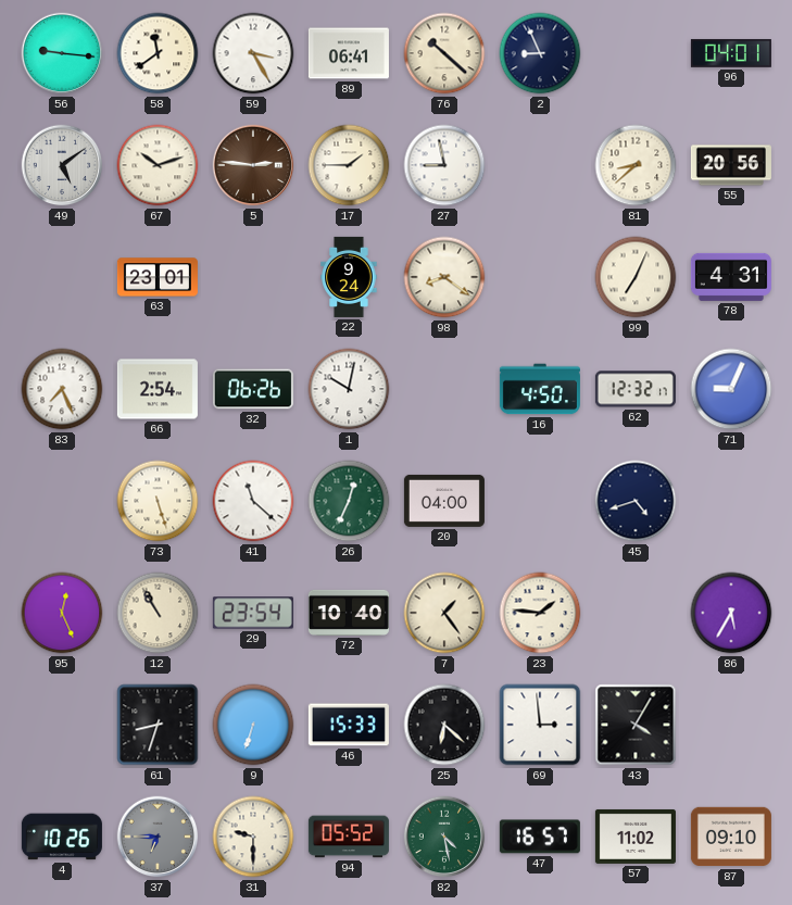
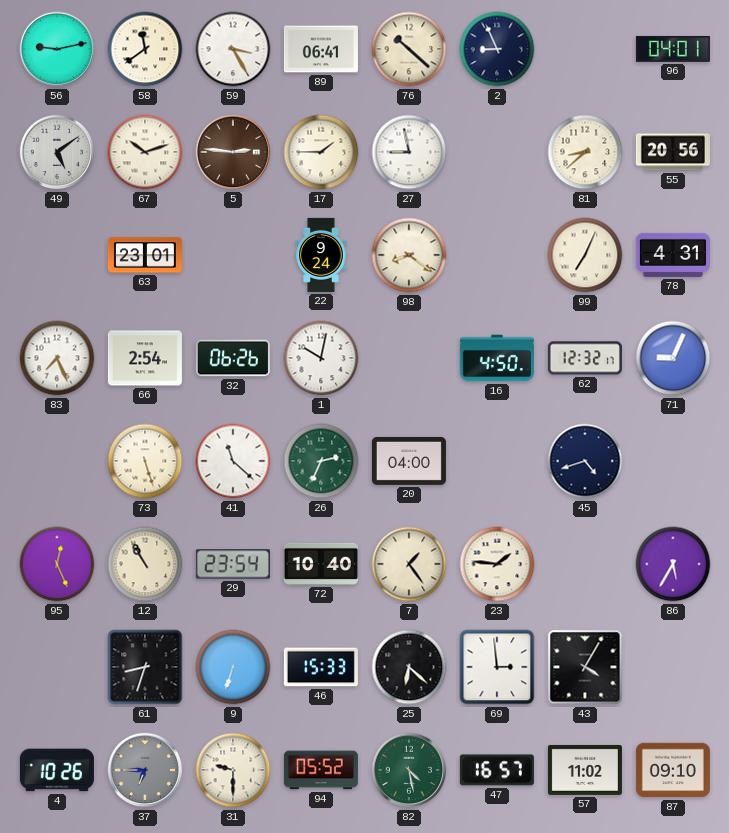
56: 9:16 -> 9:13
26: 12:34 -> 2:34
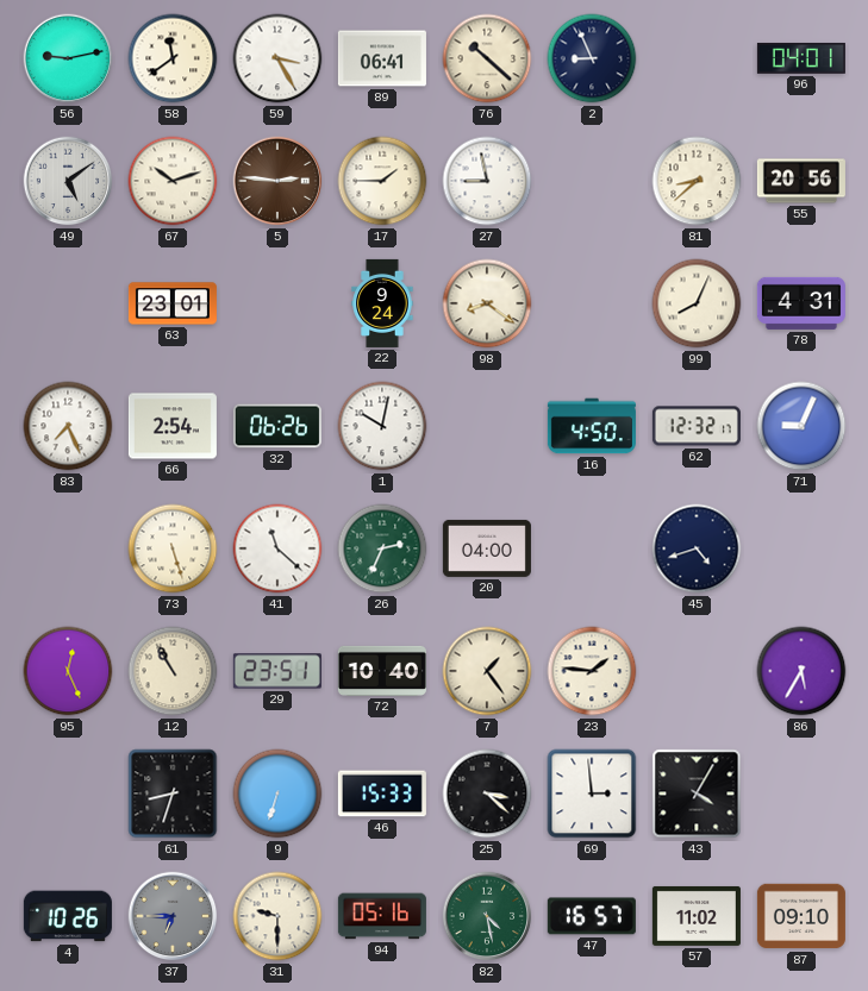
99: 7:04 -> 8:04
29: 23:54 -> 23:51
25: 6:22 -> 3:22
94: 05:52 -> 05:16
